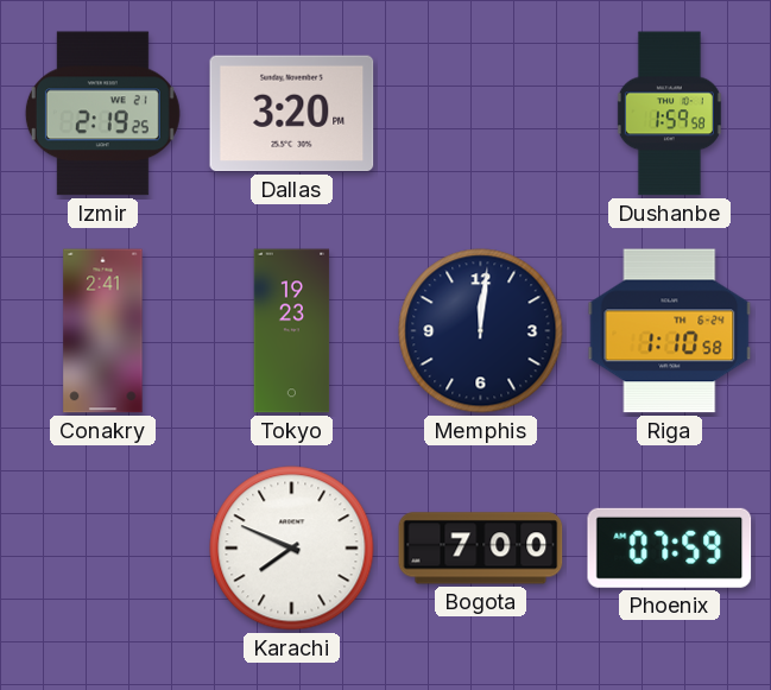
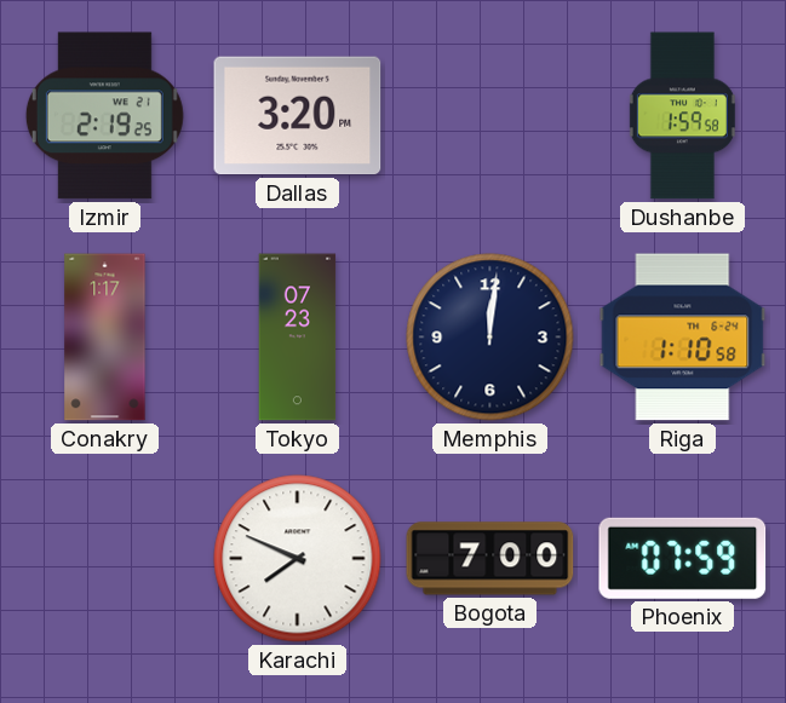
Conakry: 2:41 -> 1:17
Tokyo: 19:23 -> 07:23
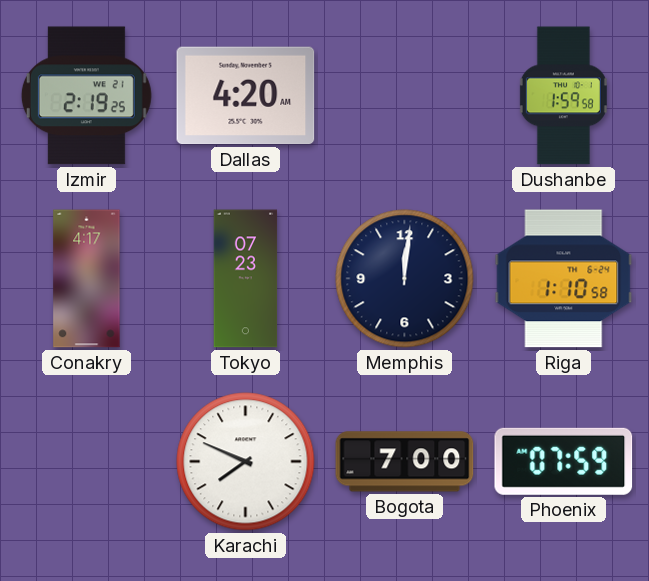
Dallas: 3:20 -> 4:20
Conakry: 1:17 -> 4:17
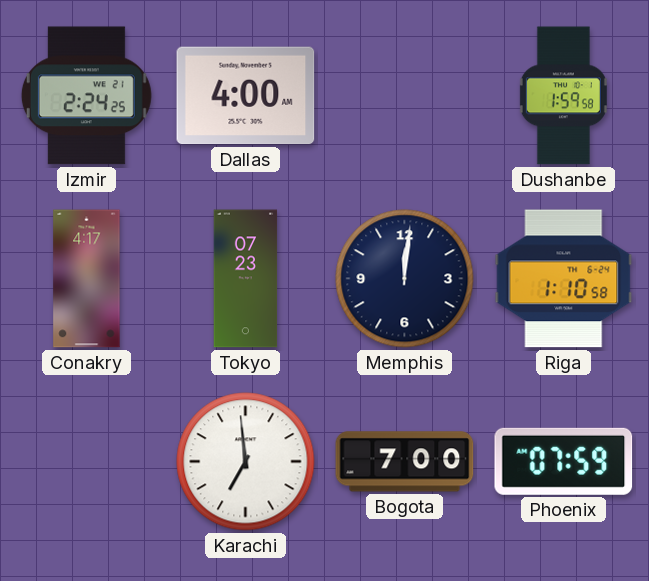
Izmir: 2:19 -> 2:24
Dallas: 4:20 -> 4:00
Karachi: 7:49 -> 6:59
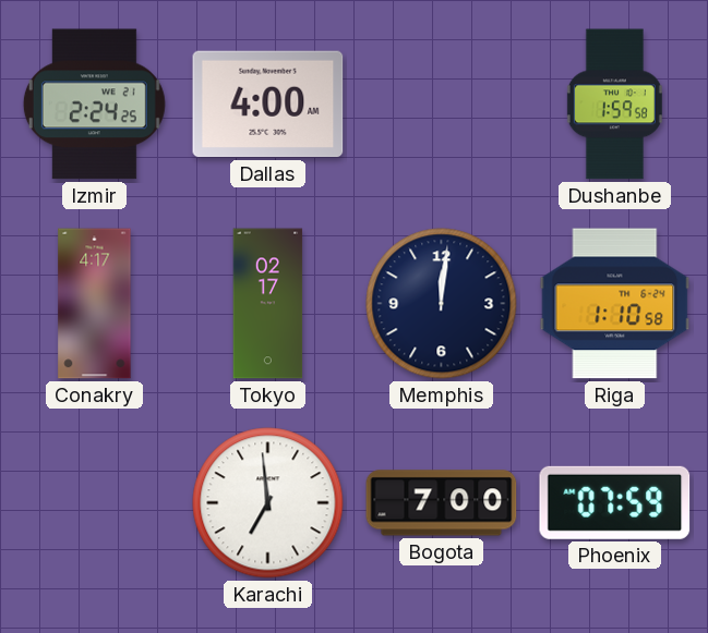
Tokyo: 07:23 -> 02:17
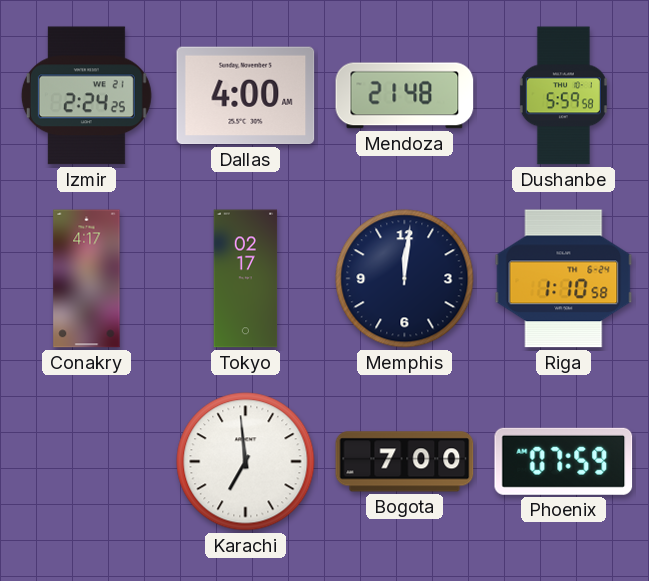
Mendoza: none -> 21:48
Dushanbe: 1:59 -> 5:59
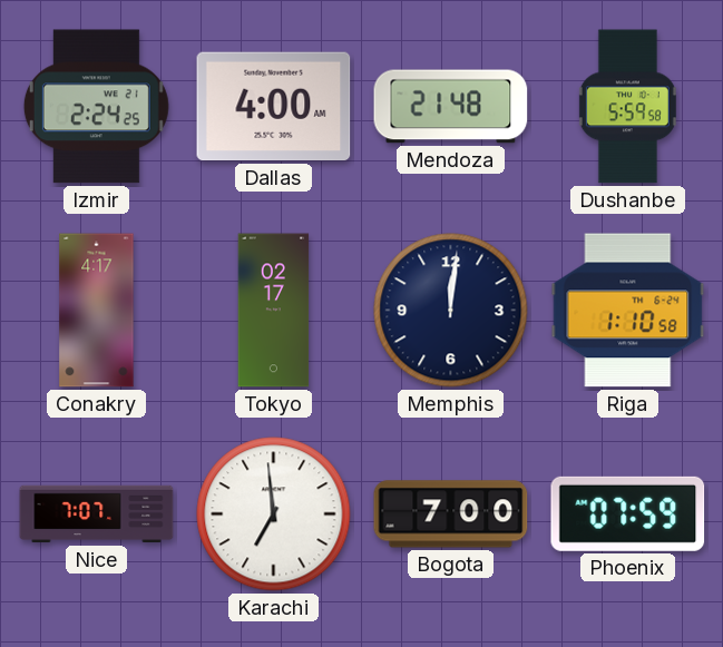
Nice: none -> 7:07
